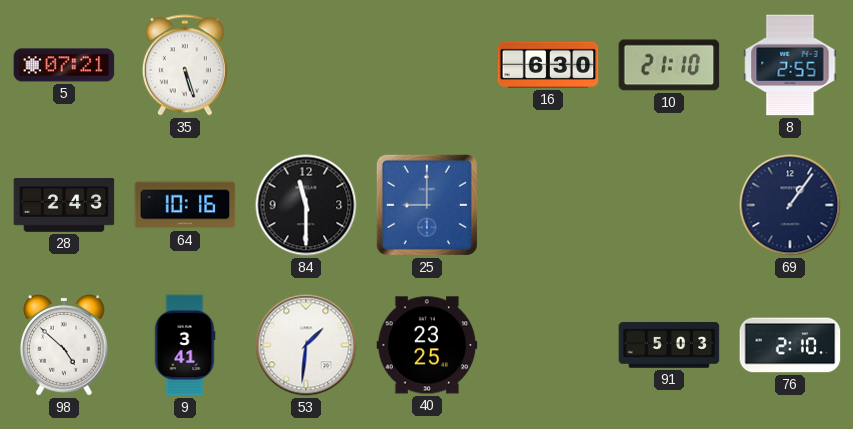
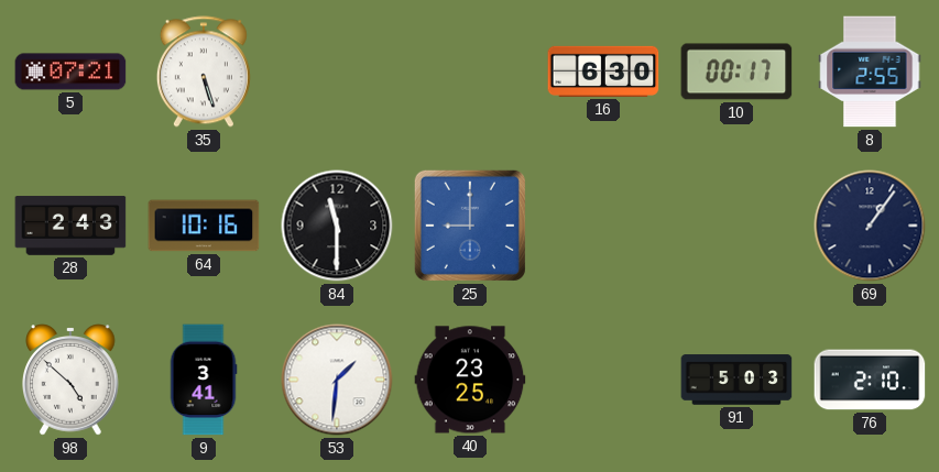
10: 21:10 -> 00:17
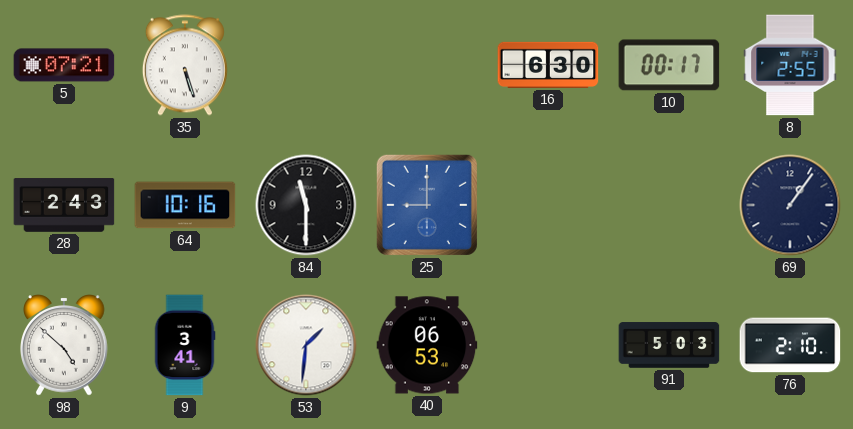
40: 23:25 -> 06:53
